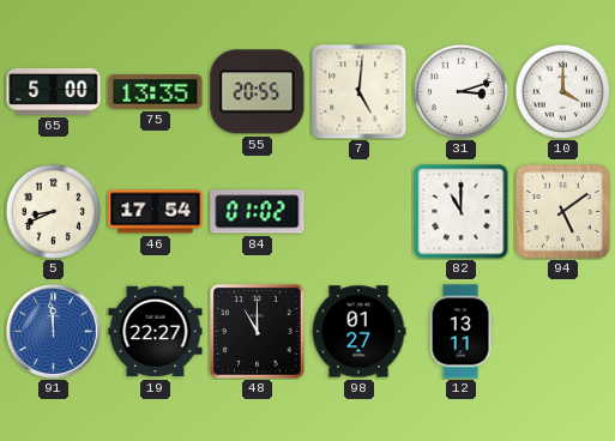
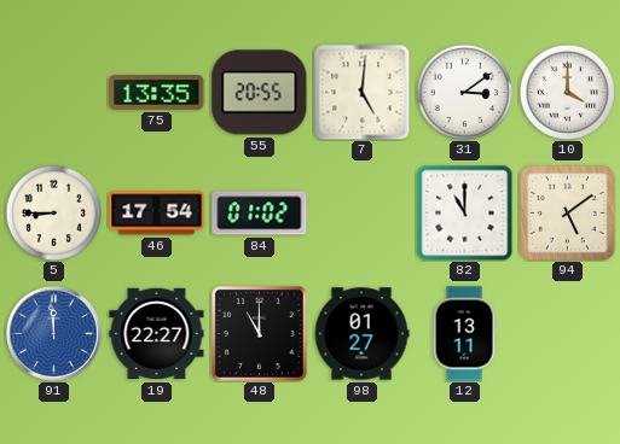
65: 5:00 -> none
31: 3:12 -> 3:09
5: 8:41 -> 8:45
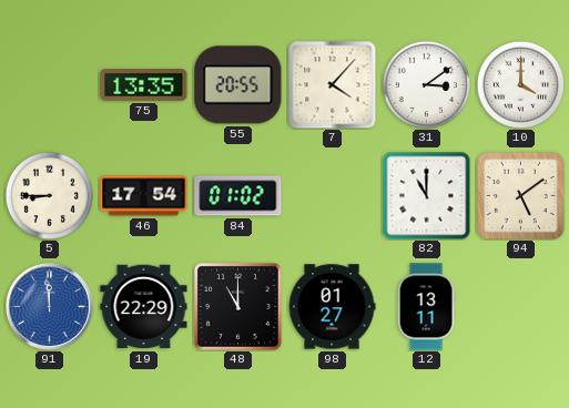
7: 5:01 -> 4:07
19: 22:27 -> 22:29
